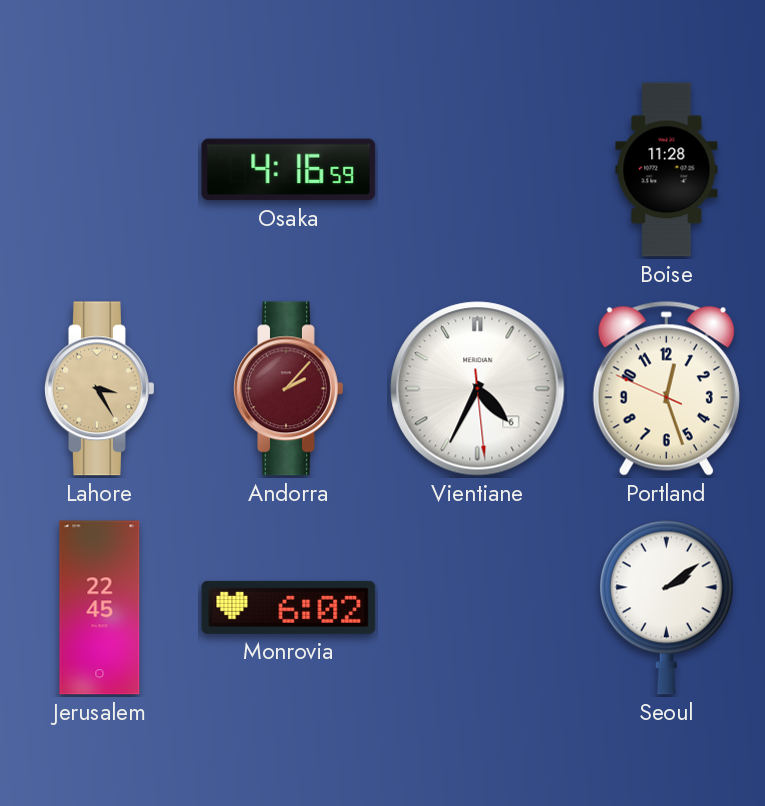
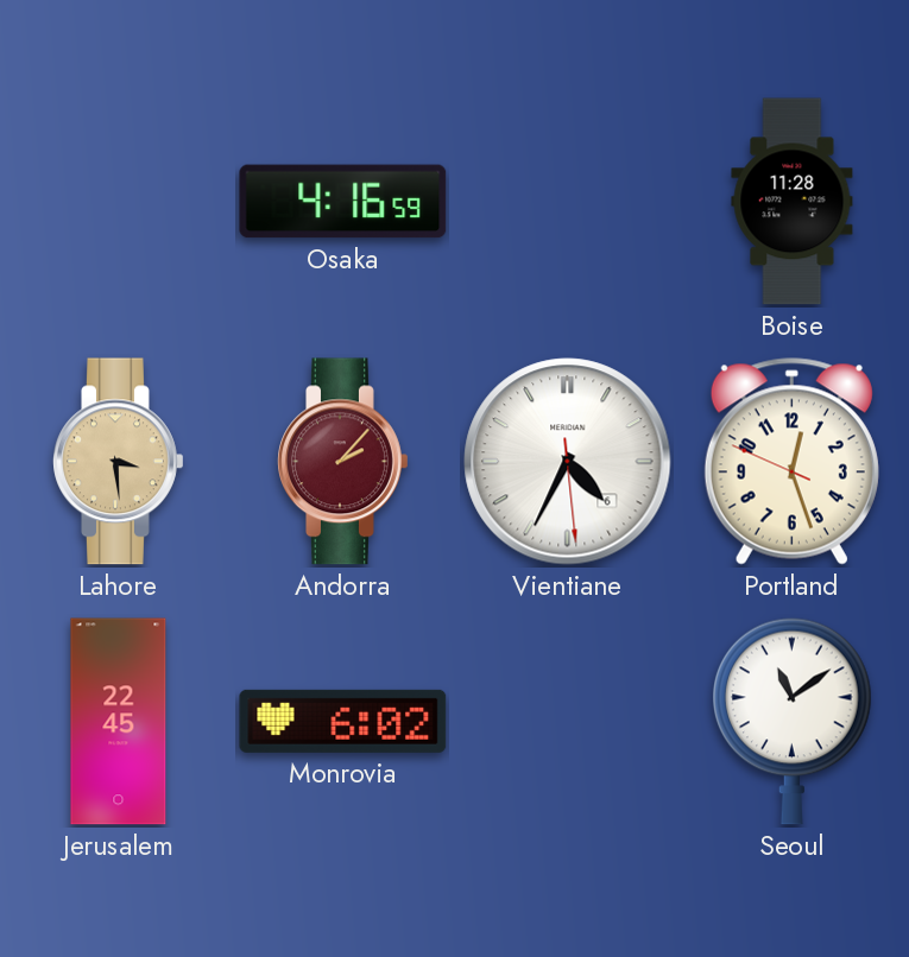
Lahore: 3:25 -> 3:29
Seoul: 2:09 -> 11:09
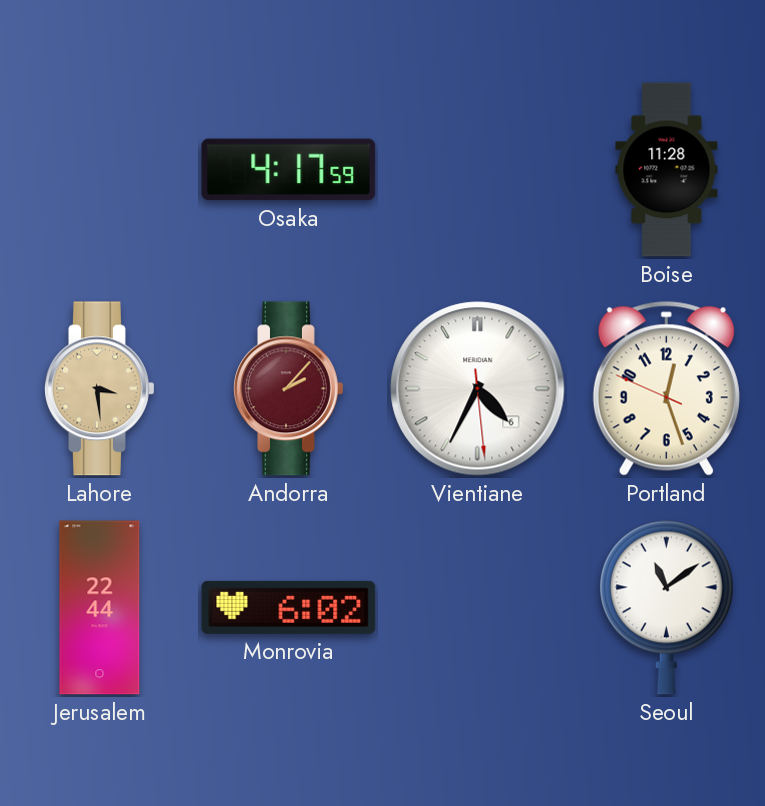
Osaka: 4:16 -> 4:17
Jerusalem: 22:45 -> 22:44
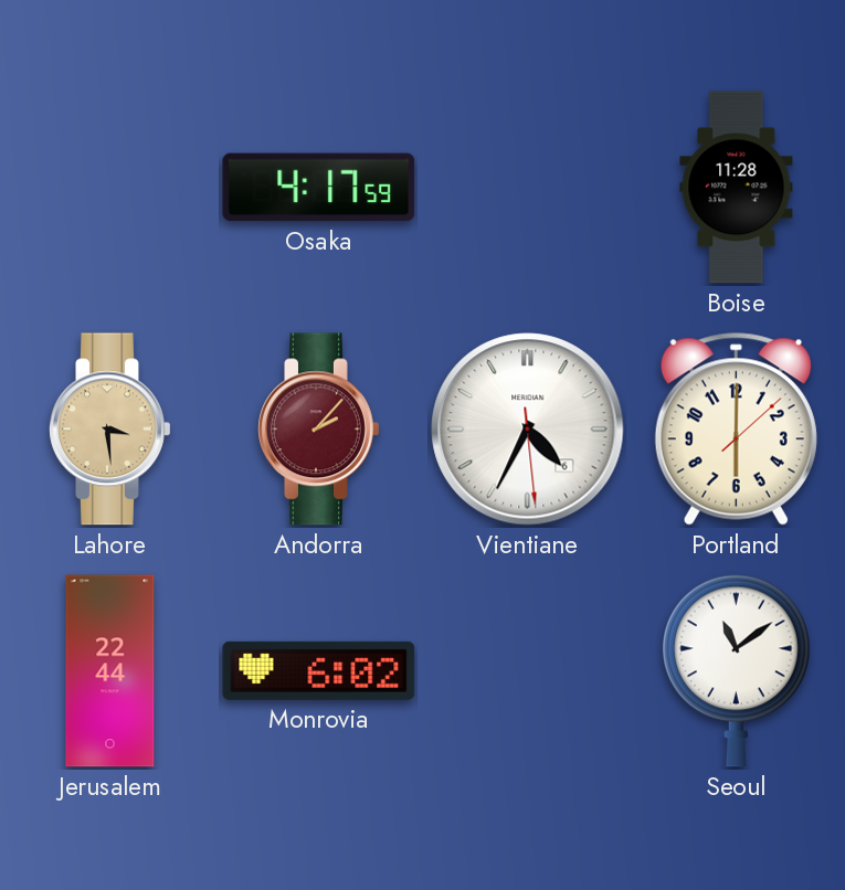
Portland: 12:26 -> 6:00
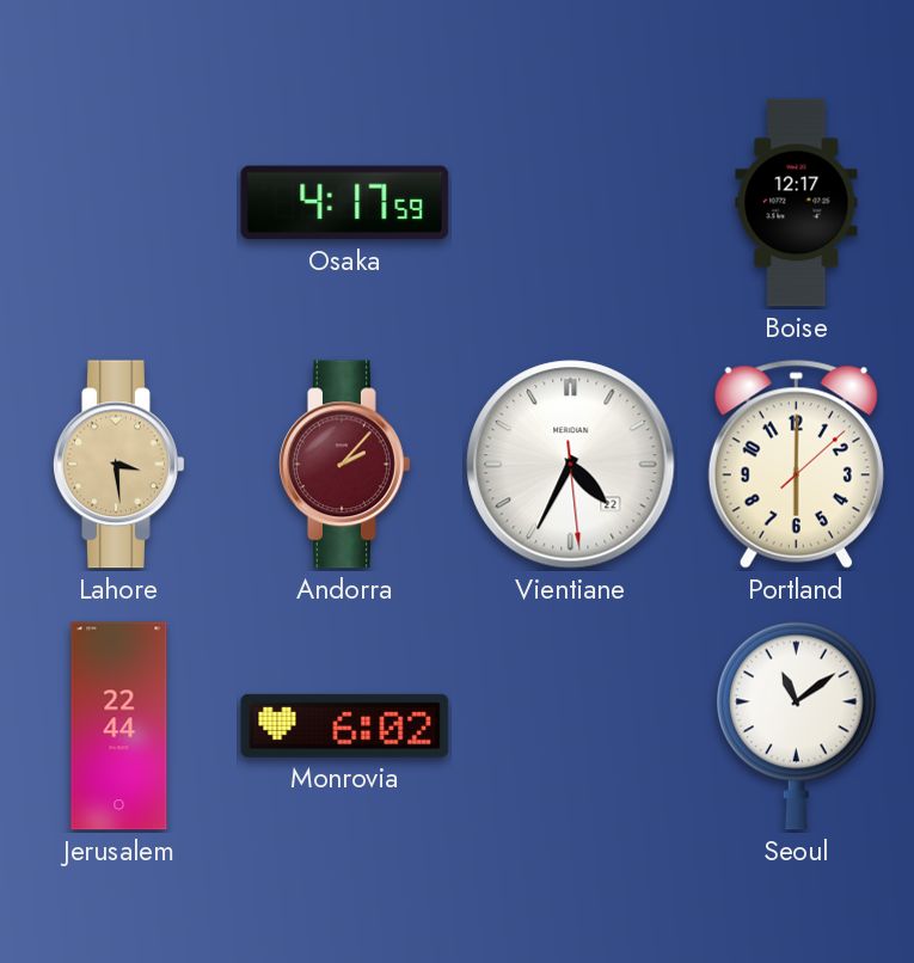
Boise: 11:28 -> 12:17
Vientiane date: 6 -> 22
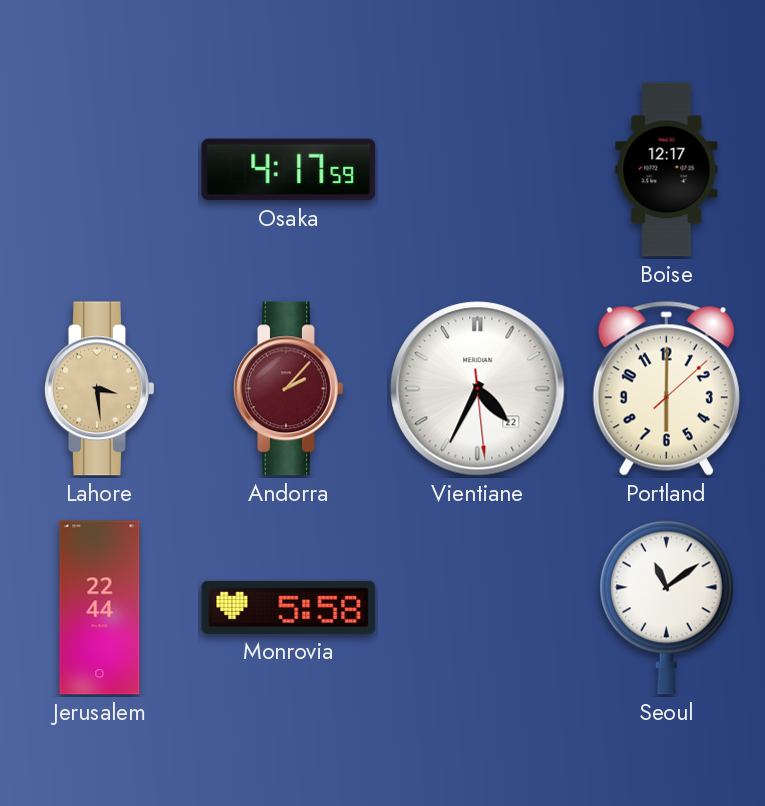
Monrovia: 6:02 -> 5:58
